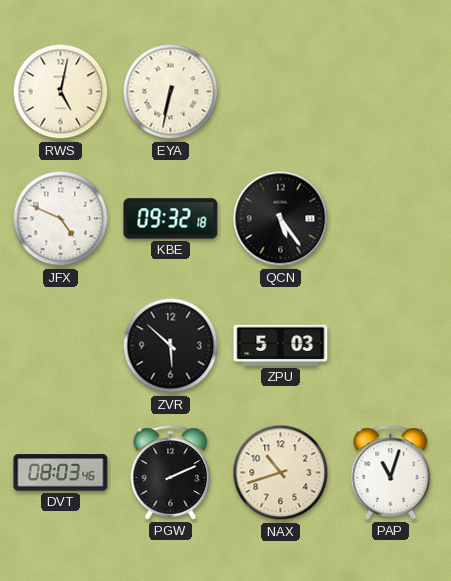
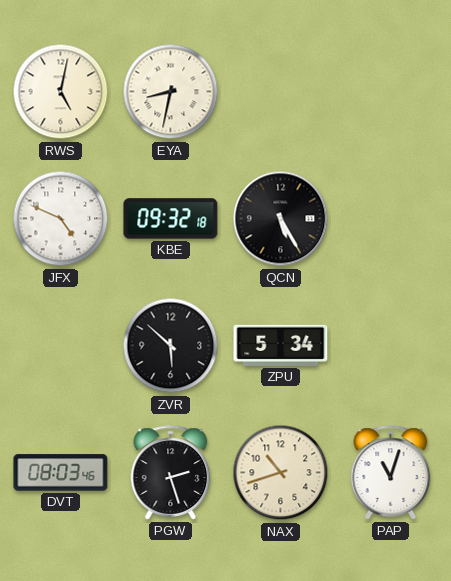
EYA: 6:32 -> 8:32
QCN: 5:24 -> 5:25
ZPU: 5:03 -> 5:34
PGW: 2:11 -> 2:27
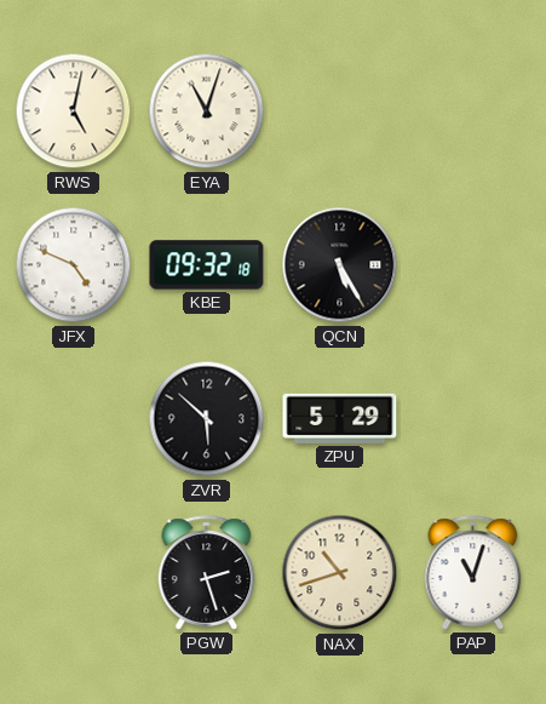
EYA: 8:32 -> 11:03
ZPU: 5:34 -> 5:29
DVT: 08:03 -> none
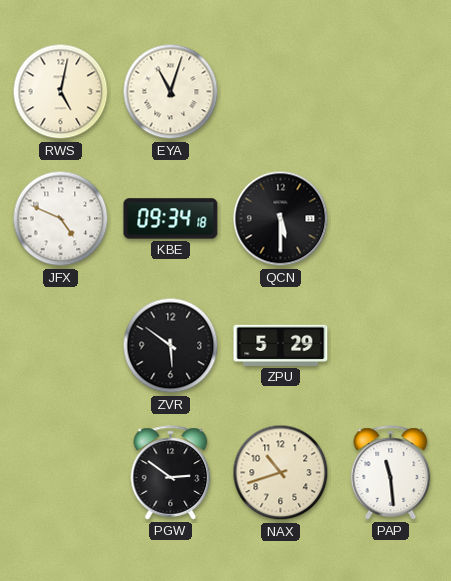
KBE: 09:32 -> 09:34
QCN: 5:25 -> 5:30
ZVR: 5:52 -> 5:51
PGW: 2:27 -> 2:51
PAP: 11:03 -> 11:29
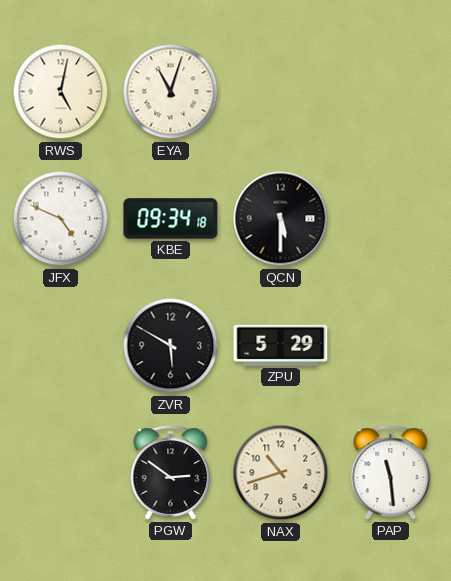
ZVR: 5:51 -> 5:50
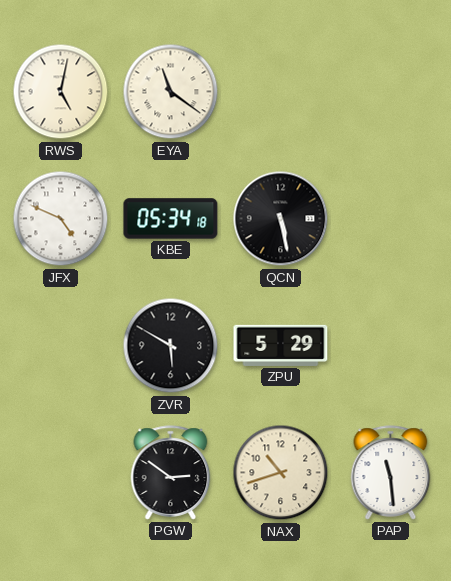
EYA: 11:03 -> 11:21
KBE: 09:34 -> 05:34
QCN: 5:30 -> 5:28
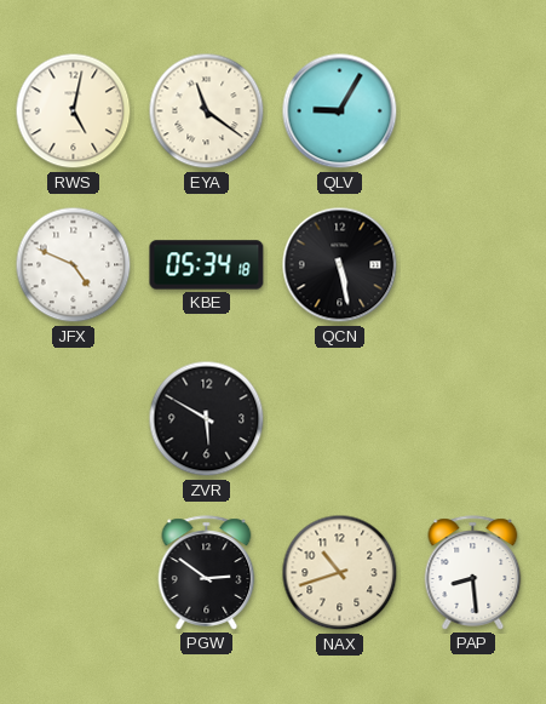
QLV: none -> 9:05
ZPU: 5:29 -> none
PAP: 11:29 -> 8:29
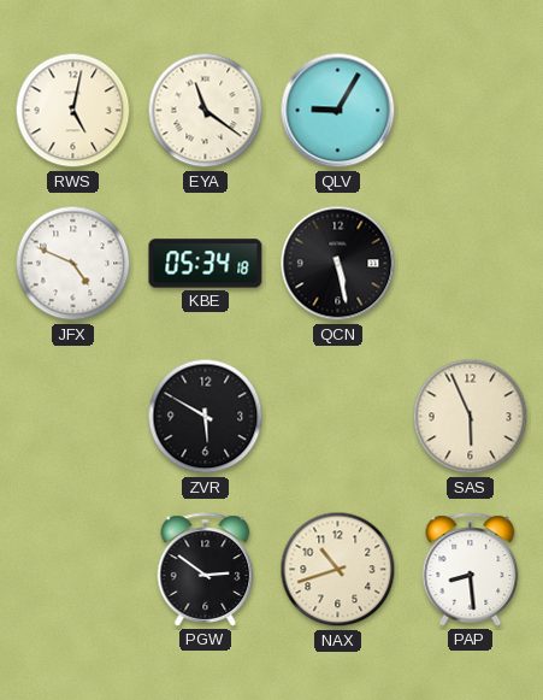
SAS: none -> 5:56
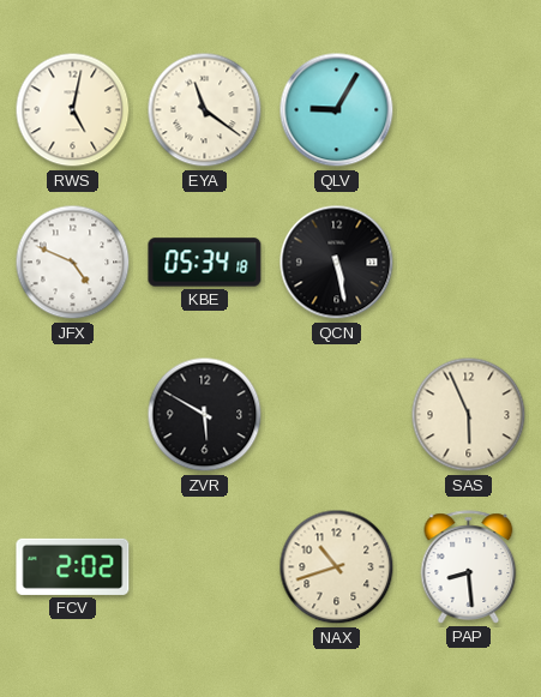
FCV: none -> 2:02
PGW: 2:51 -> none
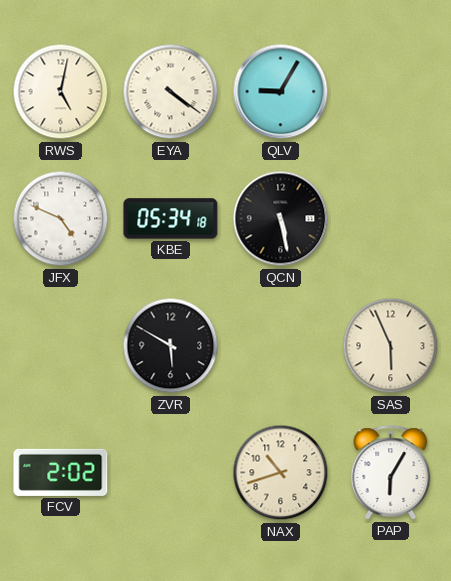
EYA: 11:21 -> 4:21
PAP: 8:29 -> 6:05
